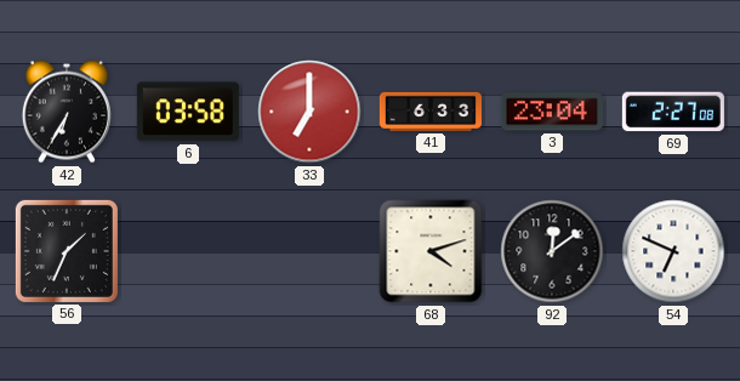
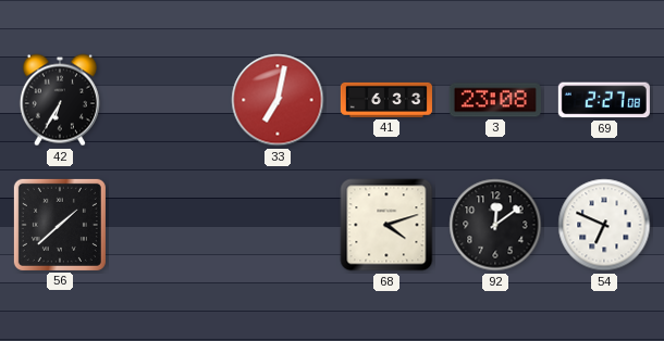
6: 03:58 -> none
33: 7:00 -> 7:02
3: 23:04 -> 23:08
56: 1:34 -> 1:38
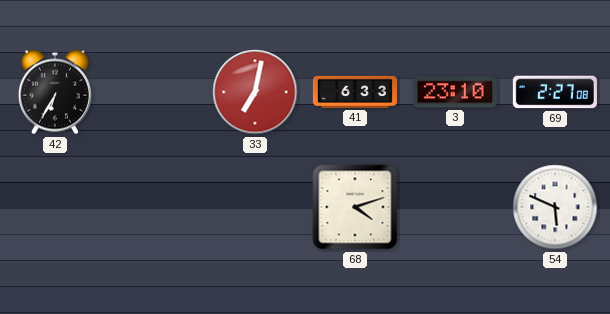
3: 23:08 -> 23:10
56: 1:38 -> none
92: 12:09 -> none
54: 6:49 -> 5:49
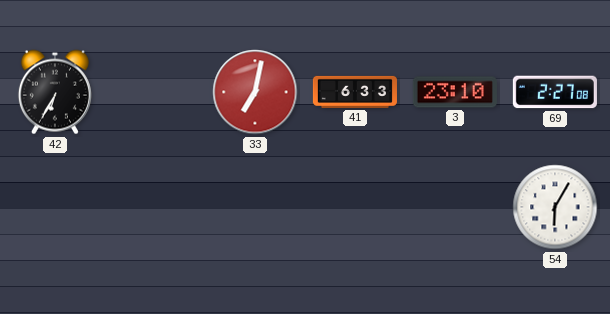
68: 4:12 -> none
54: 5:49 -> 6:05
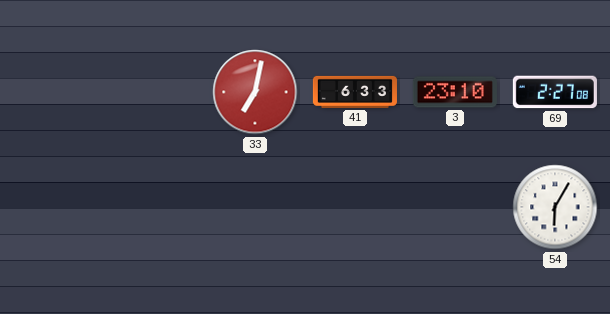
42: 6:35 -> none
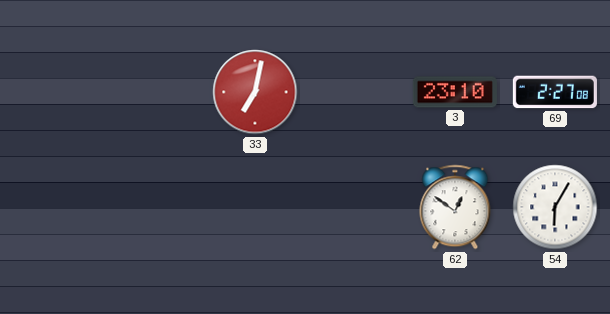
41: 6:33 -> none
62: none -> 12:51
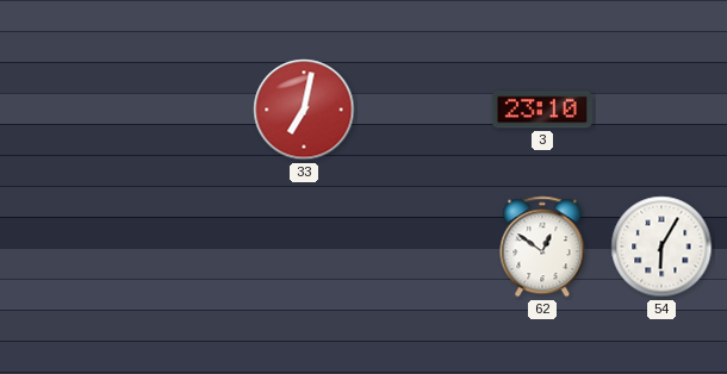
69: 2:27 -> none
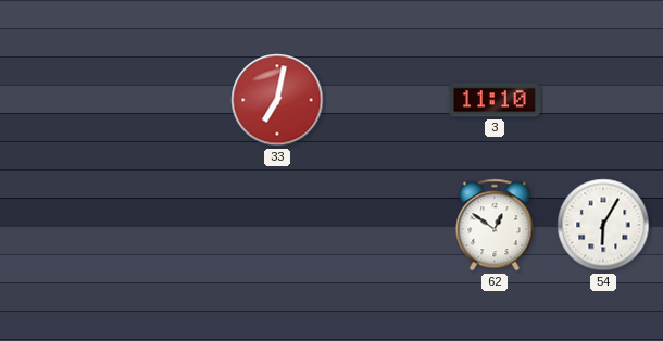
3: 23:10 -> 11:10
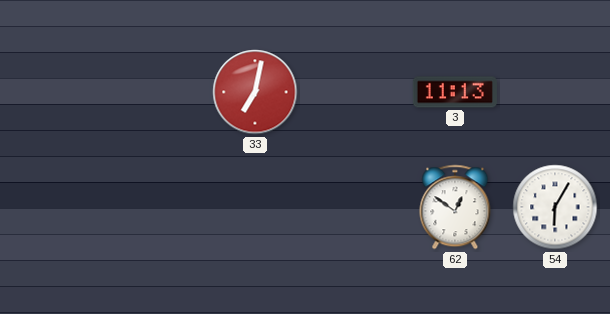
3: 11:10 -> 11:13
